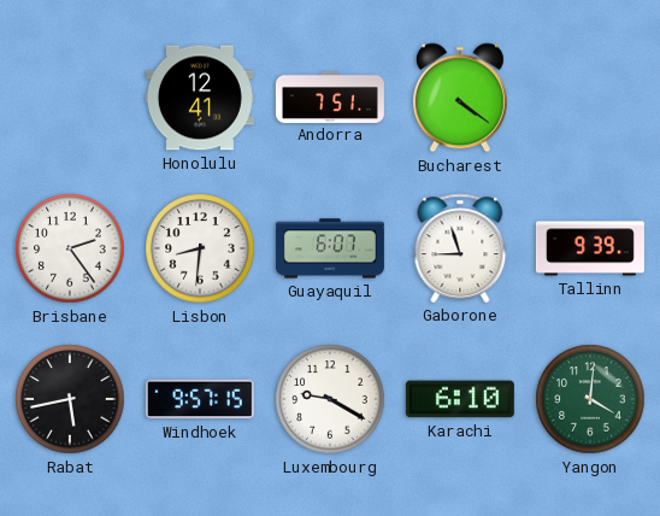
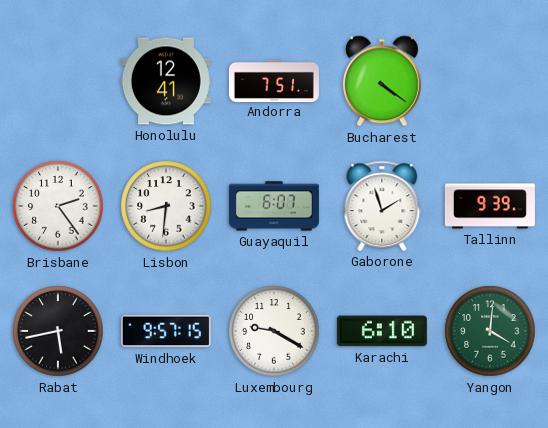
Gaborone: 8:57 -> 1:57
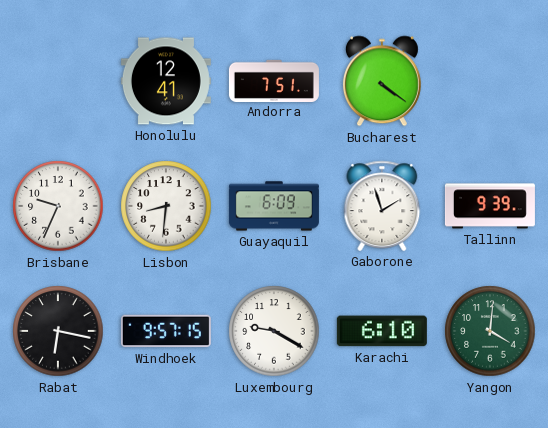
Brisbane: 2:24 -> 9:34
Guayaquil: 6:07 -> 6:09
Rabat: 5:43 -> 6:17
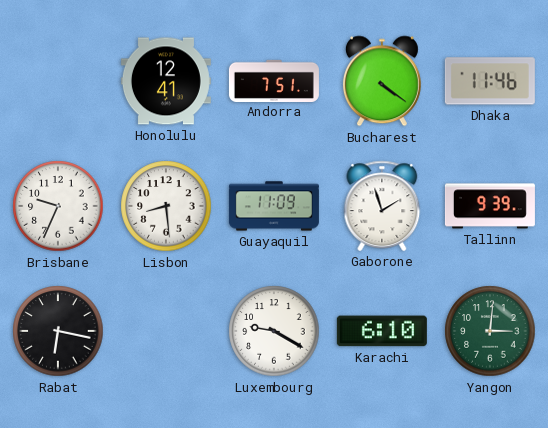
Dhaka: none -> 11:46
Lisbon: 8:31 -> 8:29
Guayaquil: 6:09 -> 11:09
Windhoek: 9:57 -> none
Yangon: 4:01 -> 3:01
